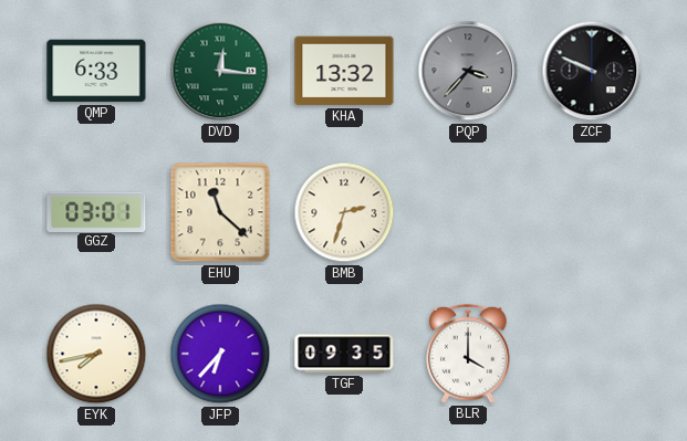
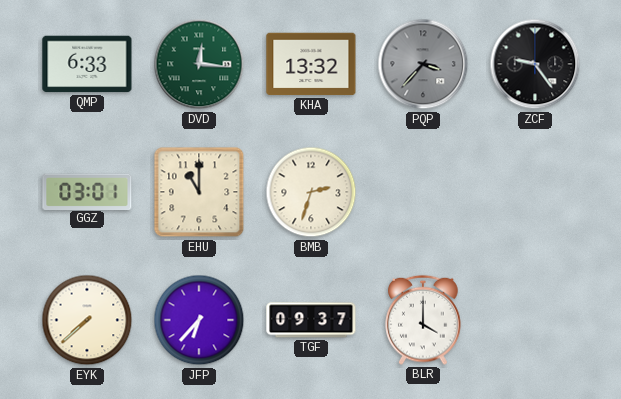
ZCF: 9:49 -> 9:24
EHU: 11:22 -> 11:00
EYK: 7:43 -> 7:38
TGF: 09:35 -> 09:37
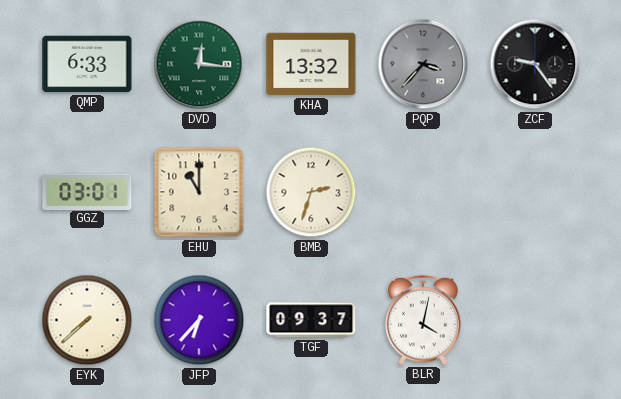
BLR: 4:00 -> 4:02
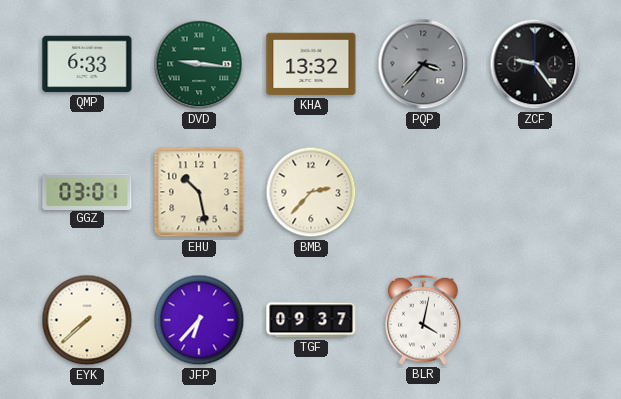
DVD: 12:16 -> 9:16
EHU: 11:00 -> 10:28
BMB: 2:33 -> 2:37
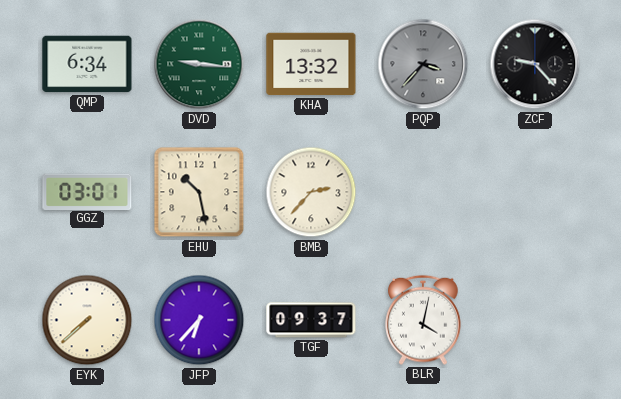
QMP: 6:33 -> 6:34
ZCF: 9:24 -> 9:23
